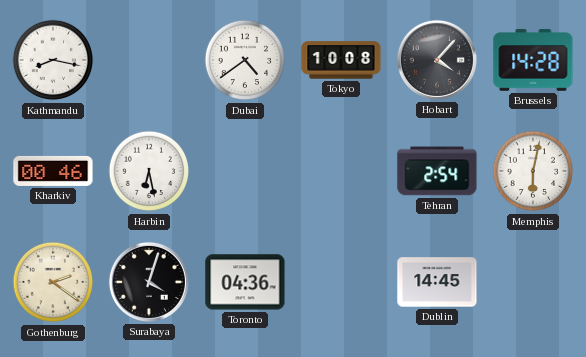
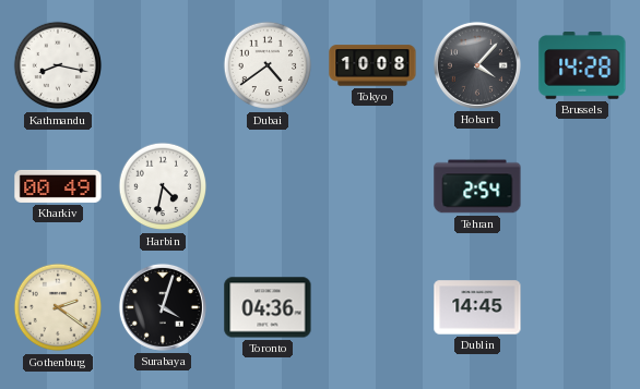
Kharkiv: 00:46 -> 00:49
Harbin: 6:28 -> 4:32
Memphis: 6:02 -> none
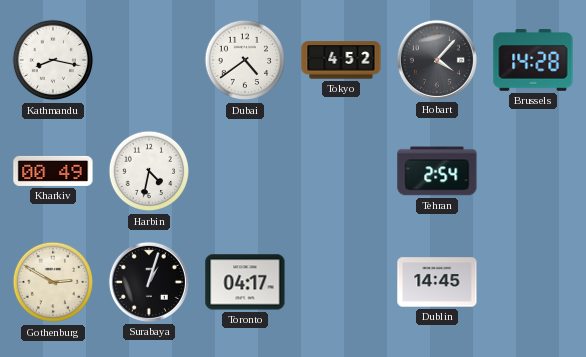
Tokyo: 10:08 -> 4:52
Gothenburg: 2:21 -> 2:50
Surabaya: 4:03 -> 1:03
Toronto: 04:36 -> 04:17
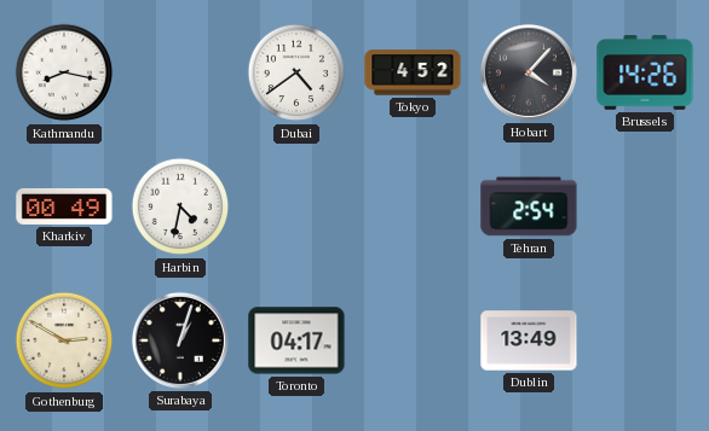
Brussels: 14:28 -> 14:26
Dublin: 14:45 -> 13:49
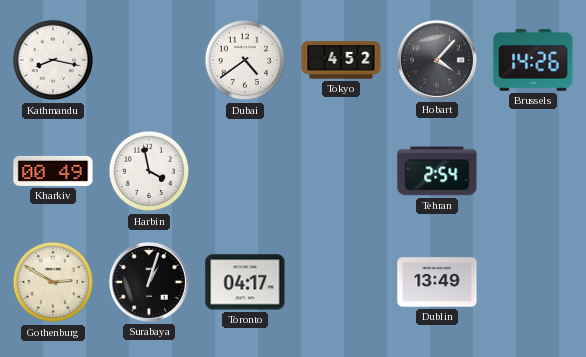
Harbin: 4:32 -> 3:58
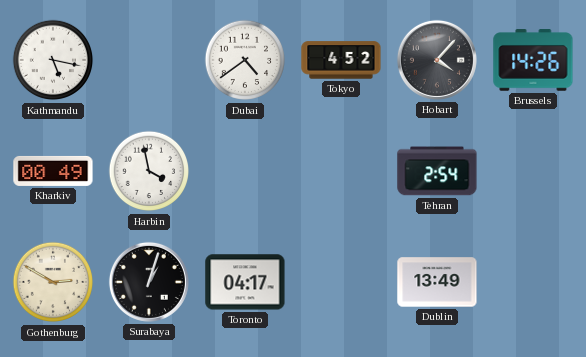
Kathmandu: 8:17 -> 5:17
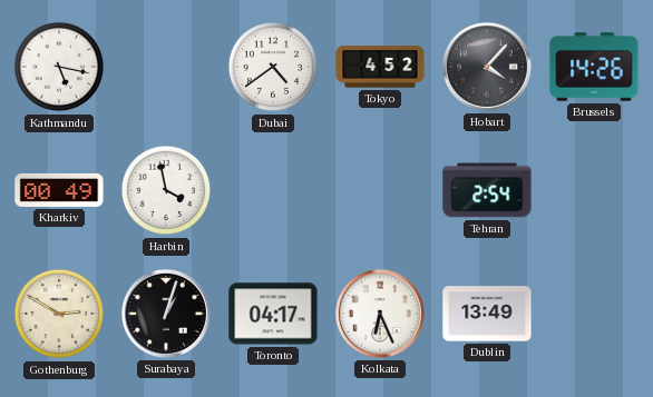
Kolkata: none -> 6:26
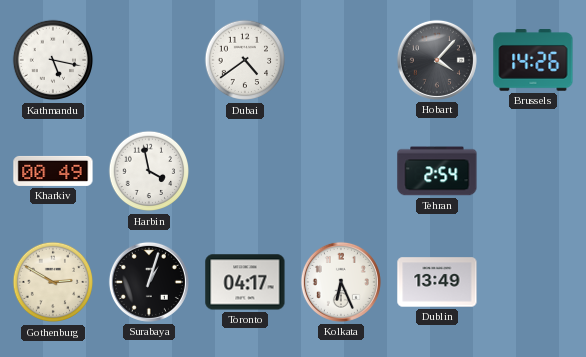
Tokyo: 4:52 -> none
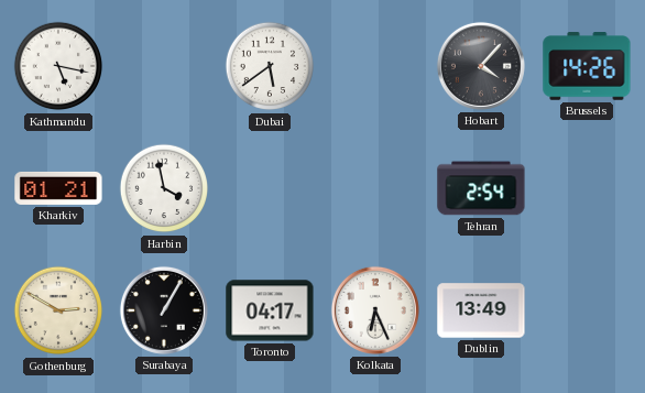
Dubai: 4:39 -> 5:39
Kharkiv: 00:49 -> 01:21
Surabaya: 1:03 -> 1:05
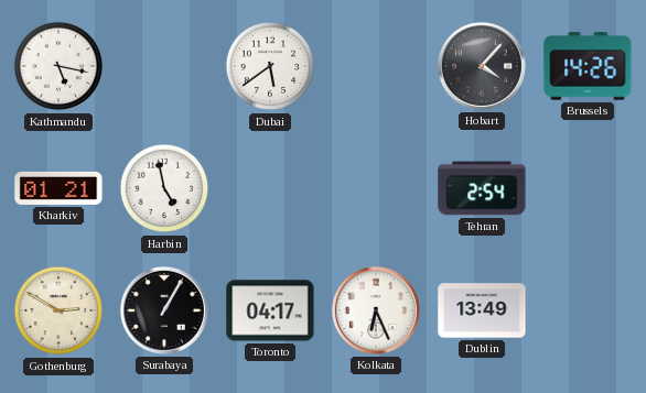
Harbin: 3:58 -> 4:58
